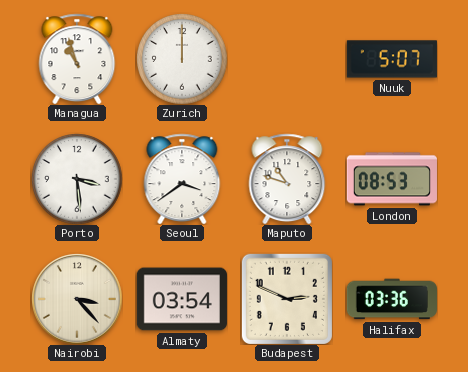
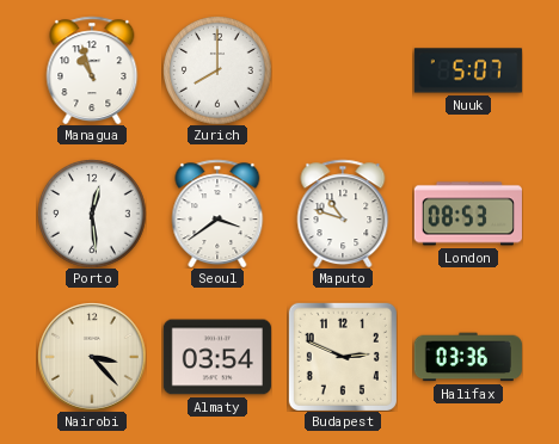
Zurich: 12:00 -> 8:00
Porto: 3:29 -> 12:29
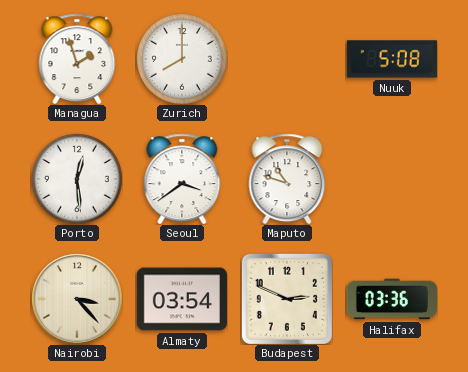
Managua: 10:57 -> 1:57
Nuuk: 5:07 -> 5:08
London: 08:53 -> none
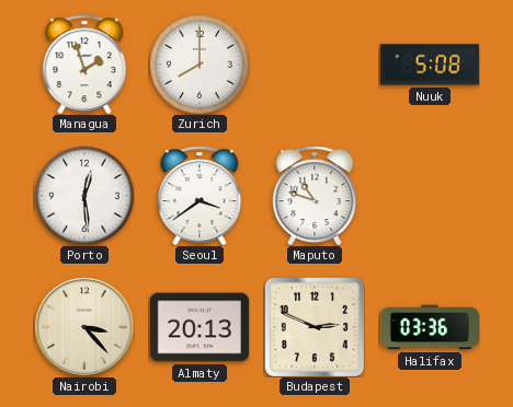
Almaty: 03:54 -> 20:13
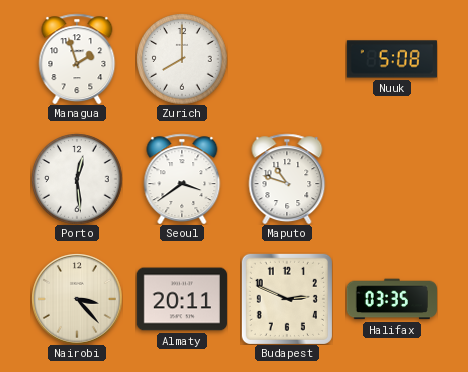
Almaty: 20:13 -> 20:11
Halifax: 03:36 -> 03:35
